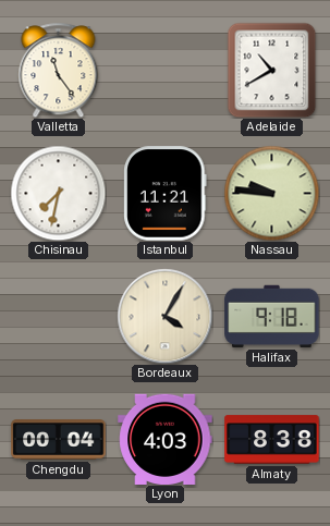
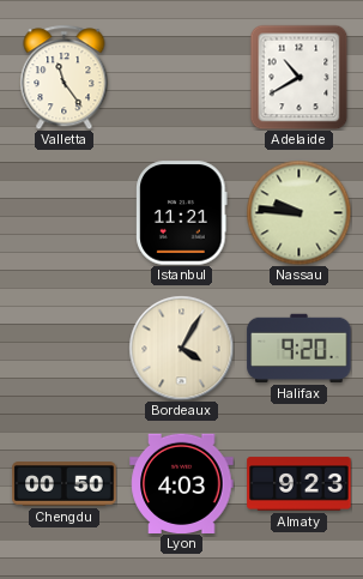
Chisinau: 7:32 -> none
Halifax: 9:18 -> 9:20
Chengdu: 00:04 -> 00:50
Almaty: 8:38 -> 9:23
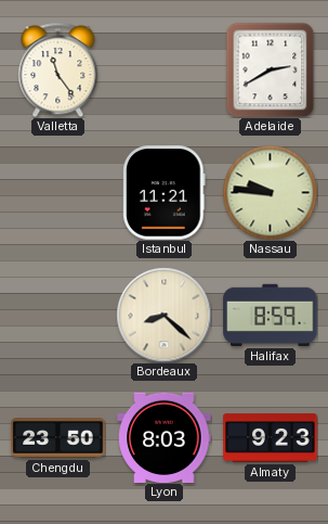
Adelaide: 10:40 -> 2:40
Bordeaux: 4:05 -> 8:22
Halifax: 9:20 -> 8:59
Chengdu: 00:50 -> 23:50
Lyon: 4:03 -> 8:03
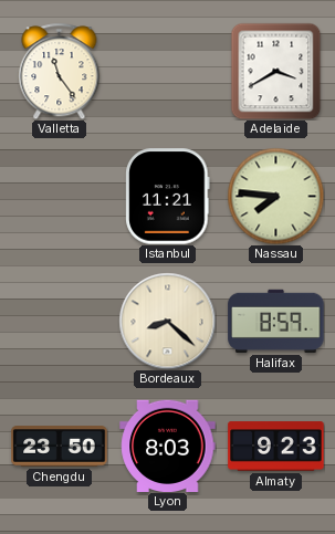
Adelaide: 2:40 -> 3:40
Nassau: 9:46 -> 7:46
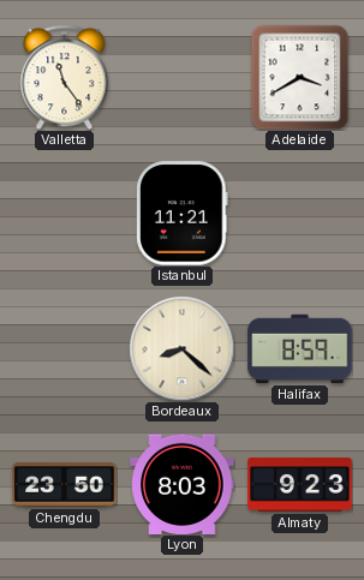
Nassau: 7:46 -> none
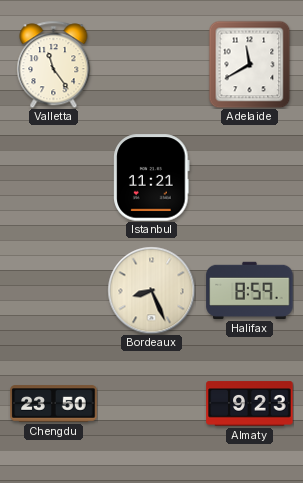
Adelaide: 3:40 -> 11:40
Bordeaux: 8:22 -> 8:26
Lyon: 8:03 -> none
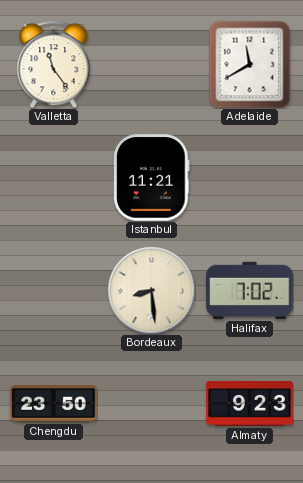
Bordeaux: 8:26 -> 8:29
Halifax: 8:59 -> 7:02
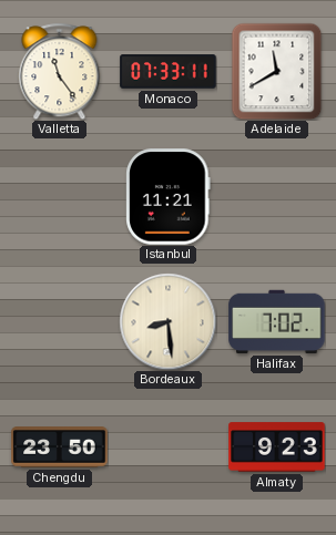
Monaco: none -> 07:33
